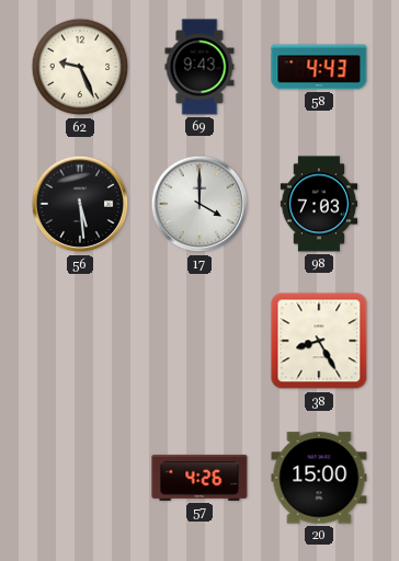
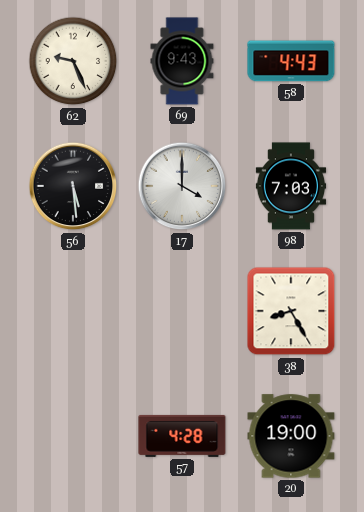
57: 4:26 -> 4:28
20: 15:00 -> 19:00
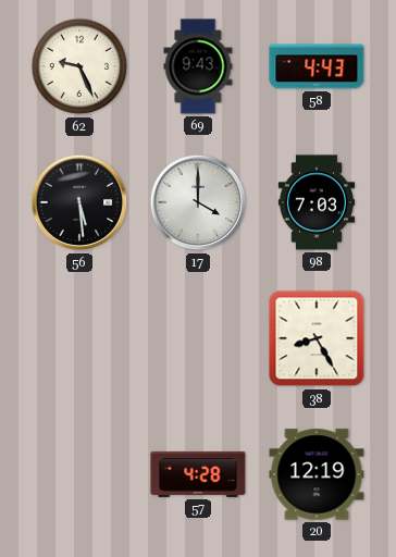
20: 19:00 -> 12:19
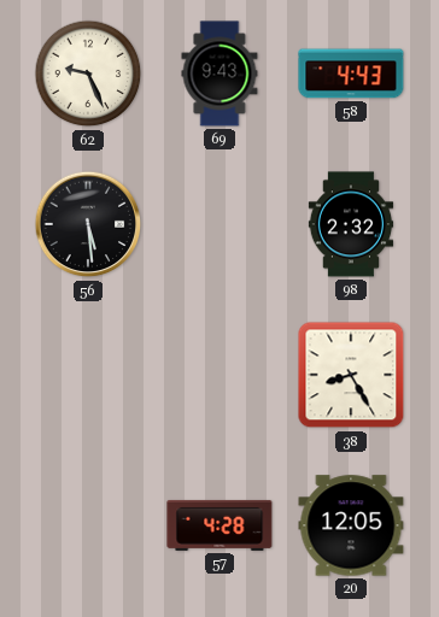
17: 4:00 -> none
98: 7:03 -> 2:32
20: 12:19 -> 12:05
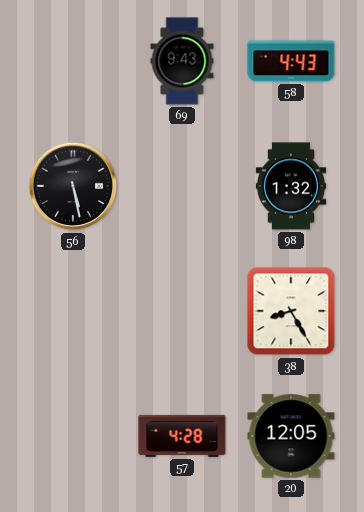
62: 9:26 -> none
56: 5:29 -> 5:28
98: 2:32 -> 1:32
